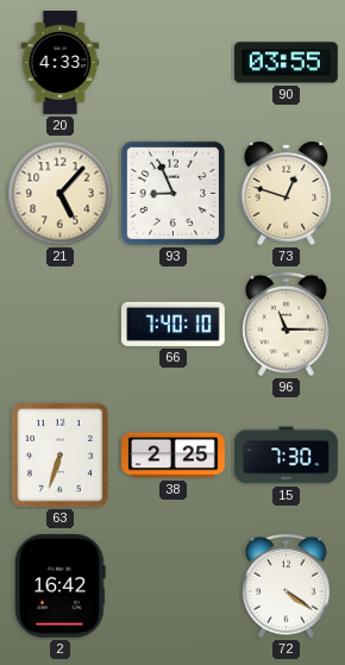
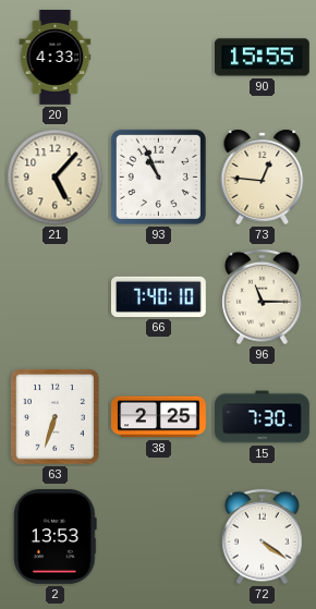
90: 03:55 -> 15:55
93: 8:56 -> 10:56
73: 12:48 -> 12:46
2: 16:42 -> 13:53
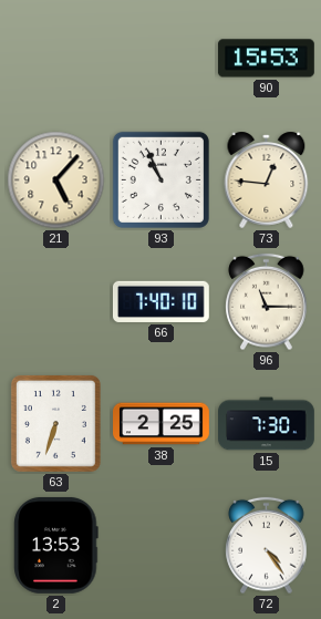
20: 4:33 -> none
90: 15:55 -> 15:53
72: 4:21 -> 4:24
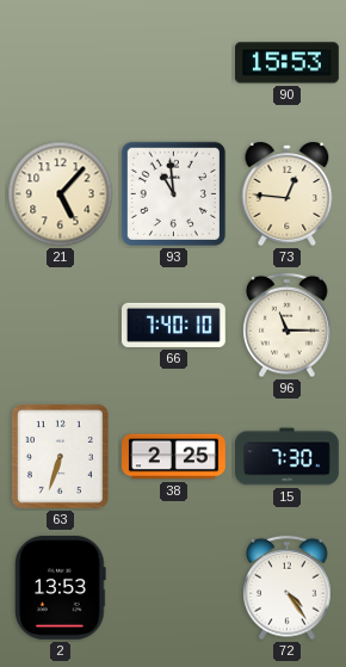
93: 10:56 -> 10:59
